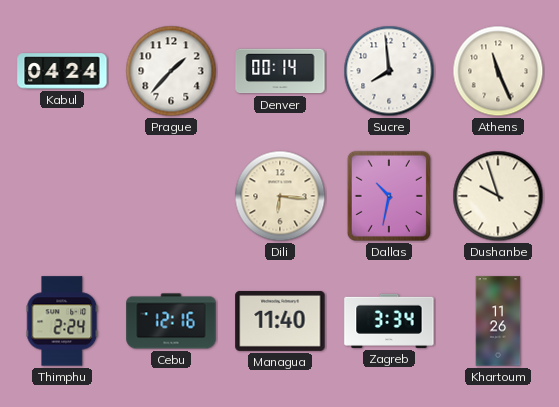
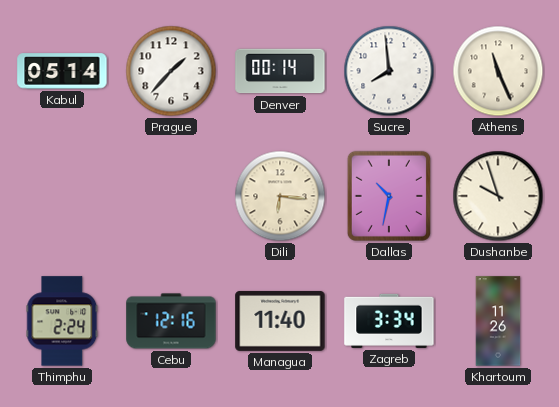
Kabul: 04:24 -> 05:14
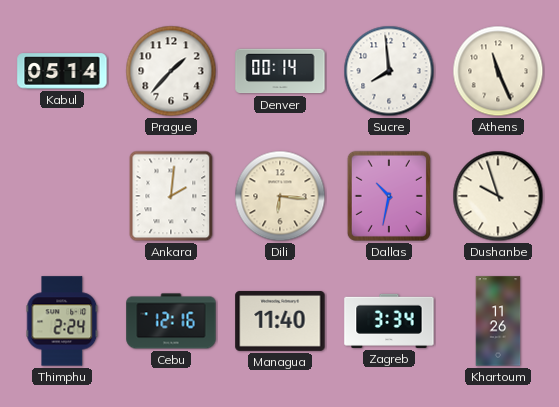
Ankara: none -> 2:01
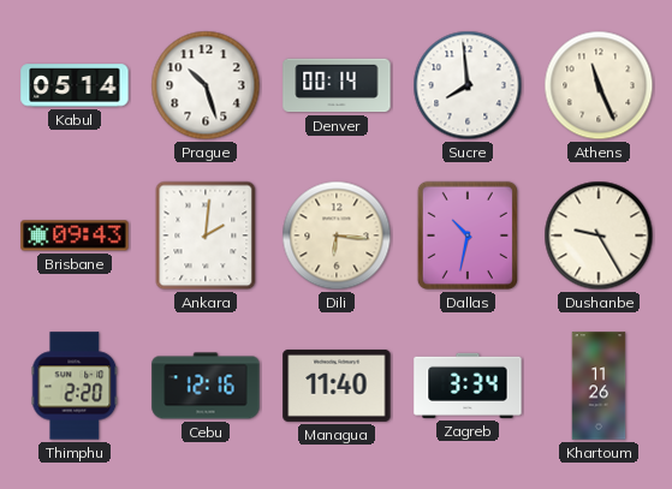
Prague: 1:37 -> 10:27
Brisbane: none -> 09:43
Dushanbe: 9:57 -> 9:25
Thimphu: 2:24 -> 2:20
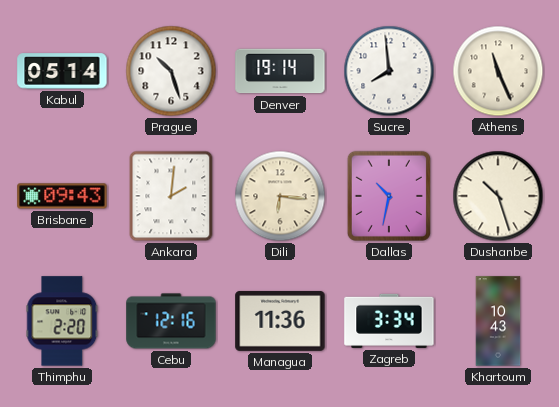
Denver: 00:14 -> 19:14
Dushanbe: 9:25 -> 10:27
Managua: 11:40 -> 11:36
Khartoum: 11:26 -> 10:43
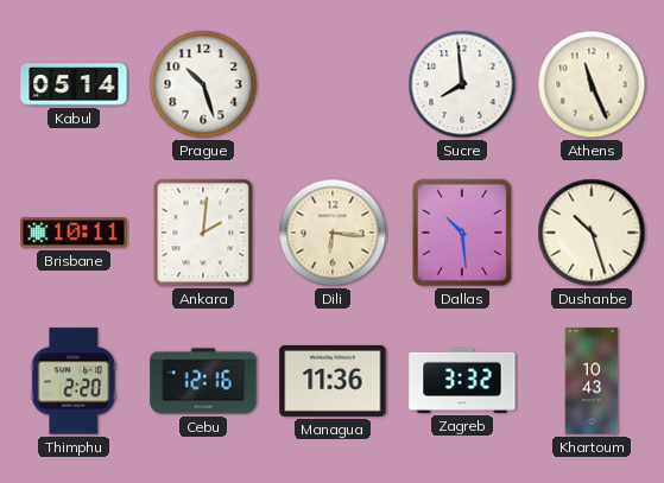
Denver: 19:14 -> none
Brisbane: 09:43 -> 10:11
Dallas: 10:32 -> 10:29
Zagreb: 3:34 -> 3:32
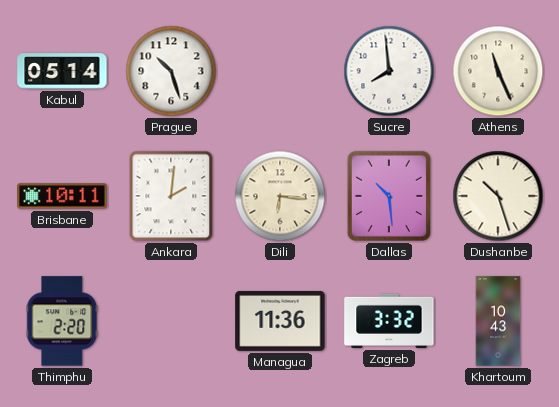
Cebu: 12:16 -> none
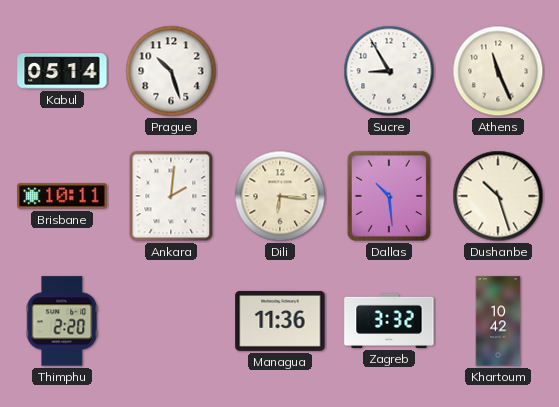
Sucre: 7:59 -> 8:55
Khartoum: 10:43 -> 10:42
